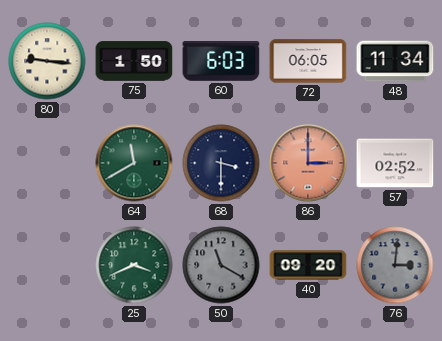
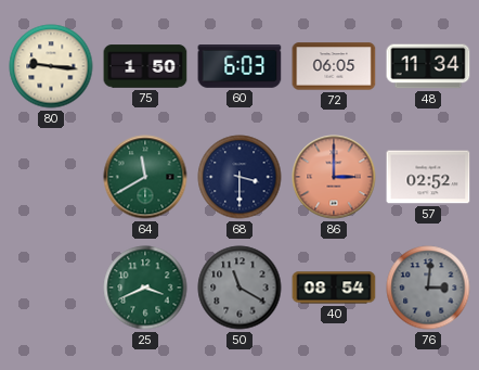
40: 09:20 -> 08:54
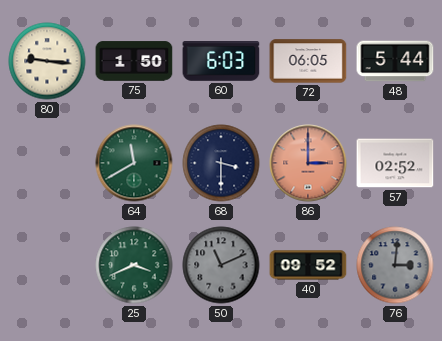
48: 11:34 -> 5:44
50: 11:20 -> 11:11
40: 08:54 -> 09:52
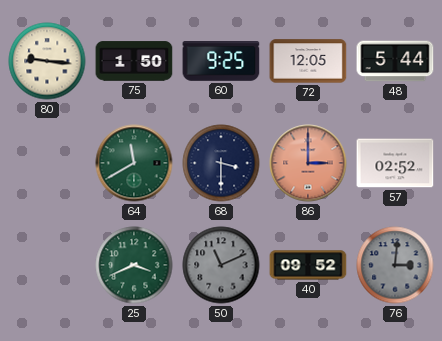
60: 6:03 -> 9:25
72: 06:05 -> 12:05
